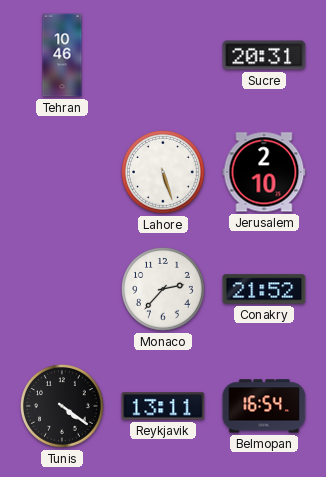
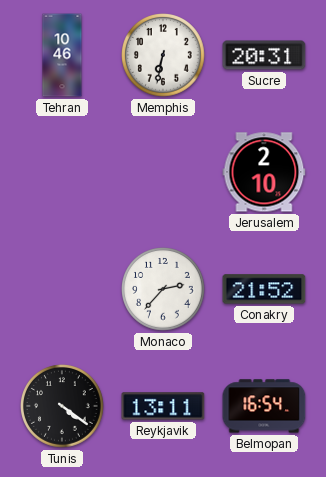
Memphis: none -> 6:32
Lahore: 5:27 -> none
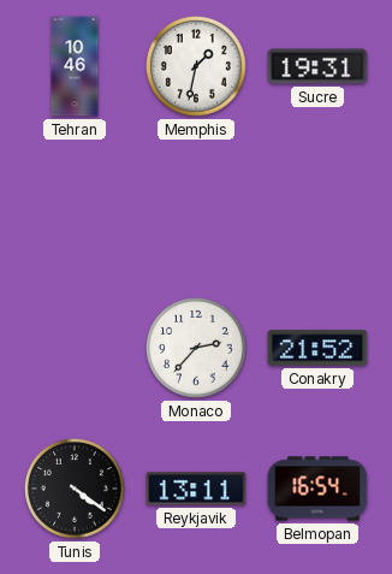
Memphis: 6:32 -> 1:32
Sucre: 20:31 -> 19:31
Jerusalem: 2:10 -> none
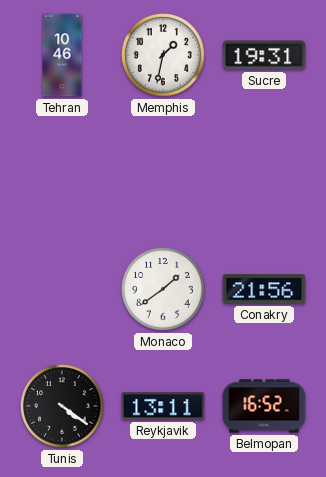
Monaco: 2:37 -> 1:39
Conakry: 21:52 -> 21:56
Belmopan: 16:54 -> 16:52
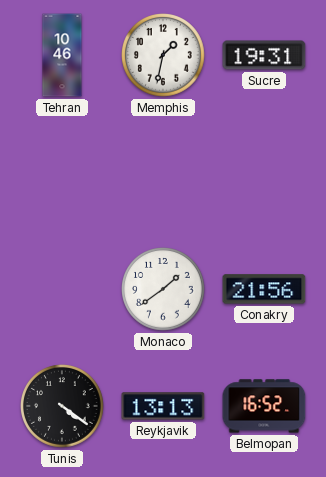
Reykjavik: 13:11 -> 13:13
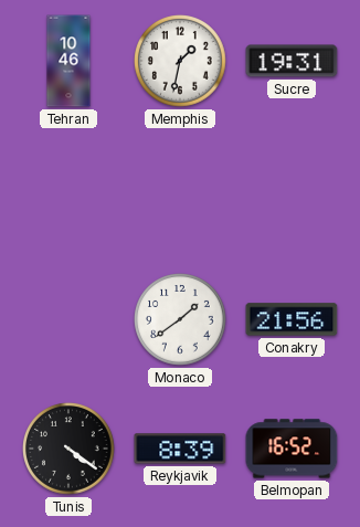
Reykjavik: 13:13 -> 8:39
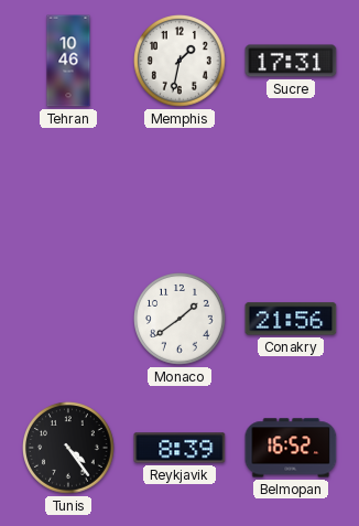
Sucre: 19:31 -> 17:31
Tunis: 4:21 -> 4:24
